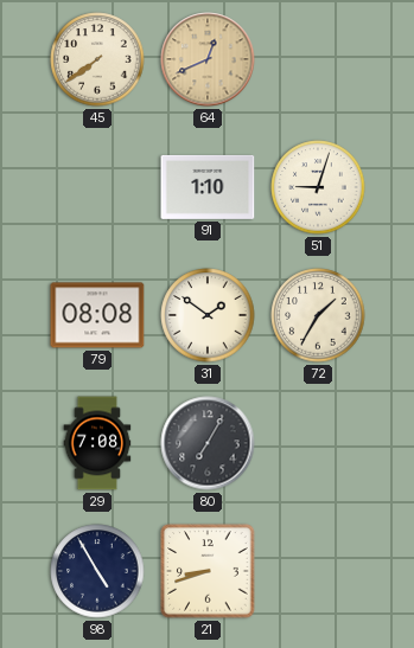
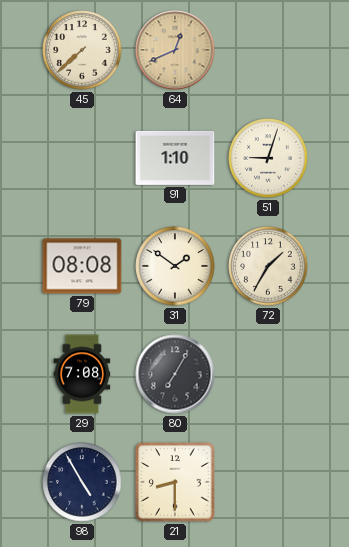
45: 7:39 -> 7:38
21: 8:42 -> 8:30
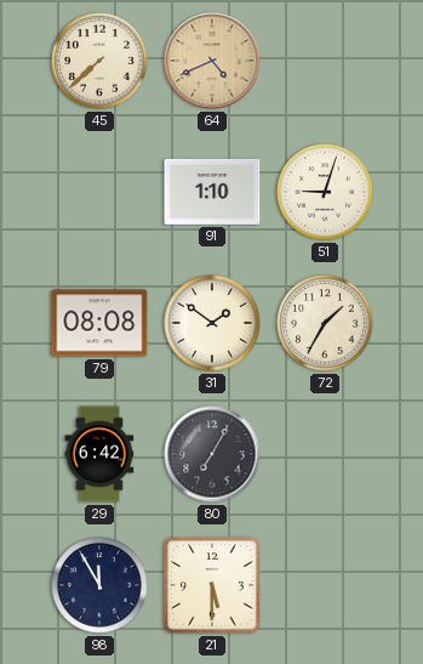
64: 12:41 -> 4:41
29: 7:08 -> 6:42
98: 4:55 -> 11:55
21: 8:30 -> 5:30
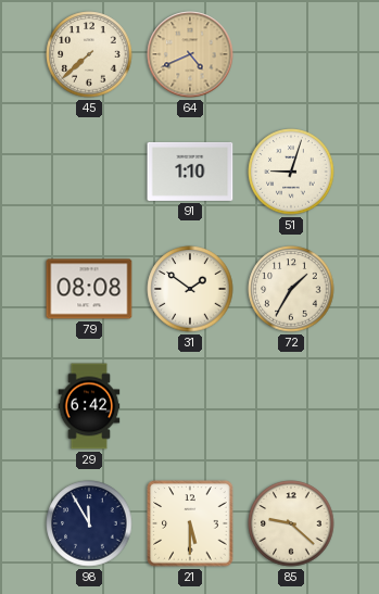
80: 7:05 -> none
85: none -> 9:22
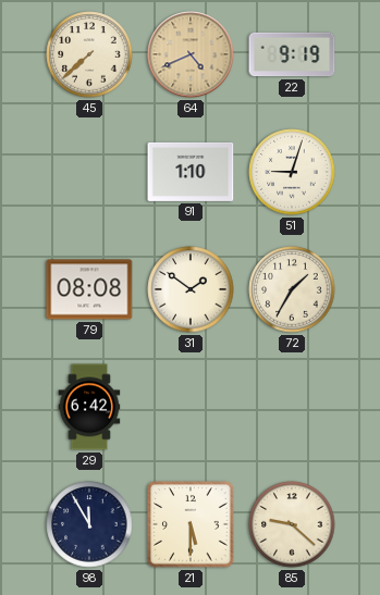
22: none -> 9:19
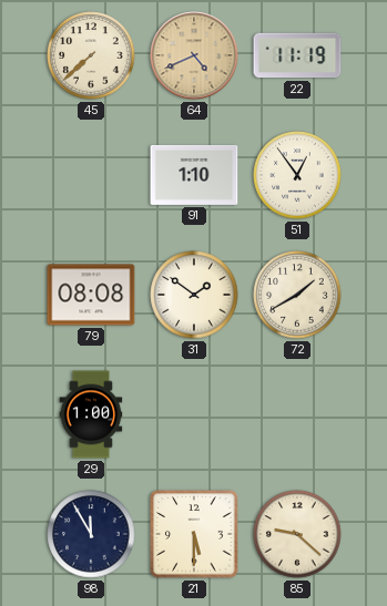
22: 9:19 -> 11:19
51: 9:03 -> 12:54
72: 1:35 -> 1:40
29: 6:42 -> 1:00
